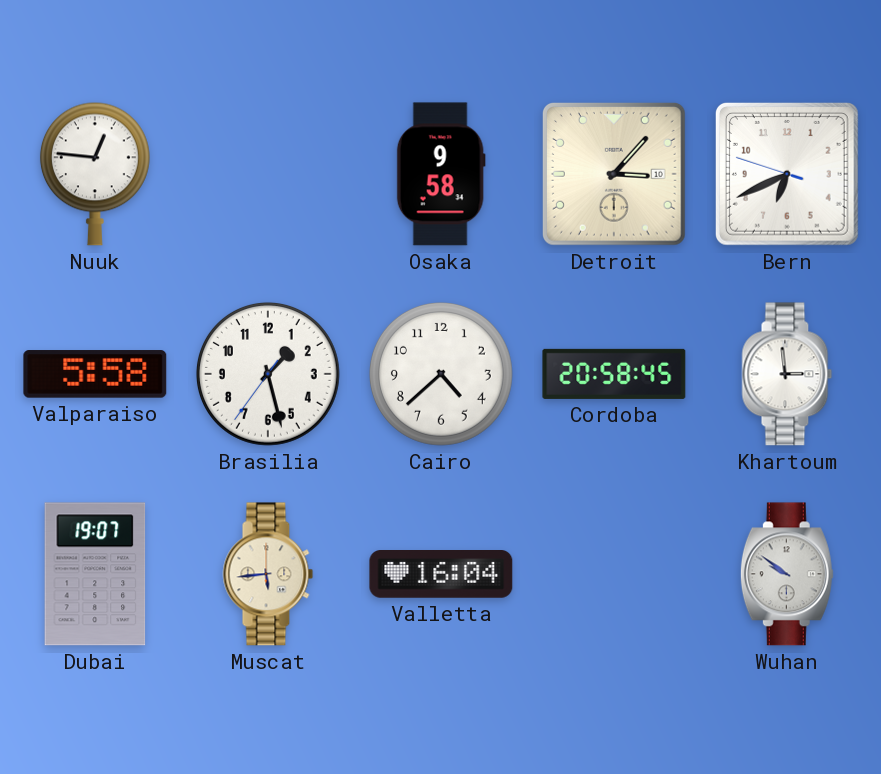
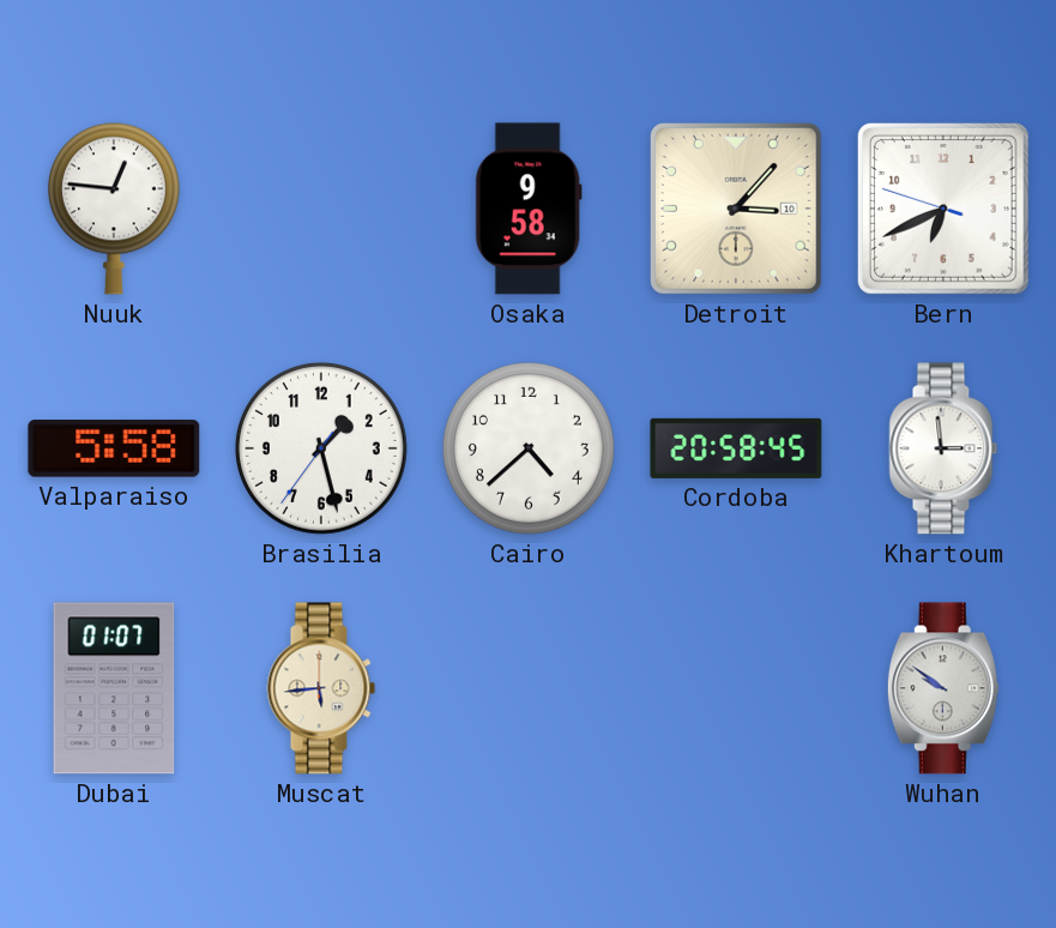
Dubai: 19:07 -> 01:07
Valletta: 16:04 -> none
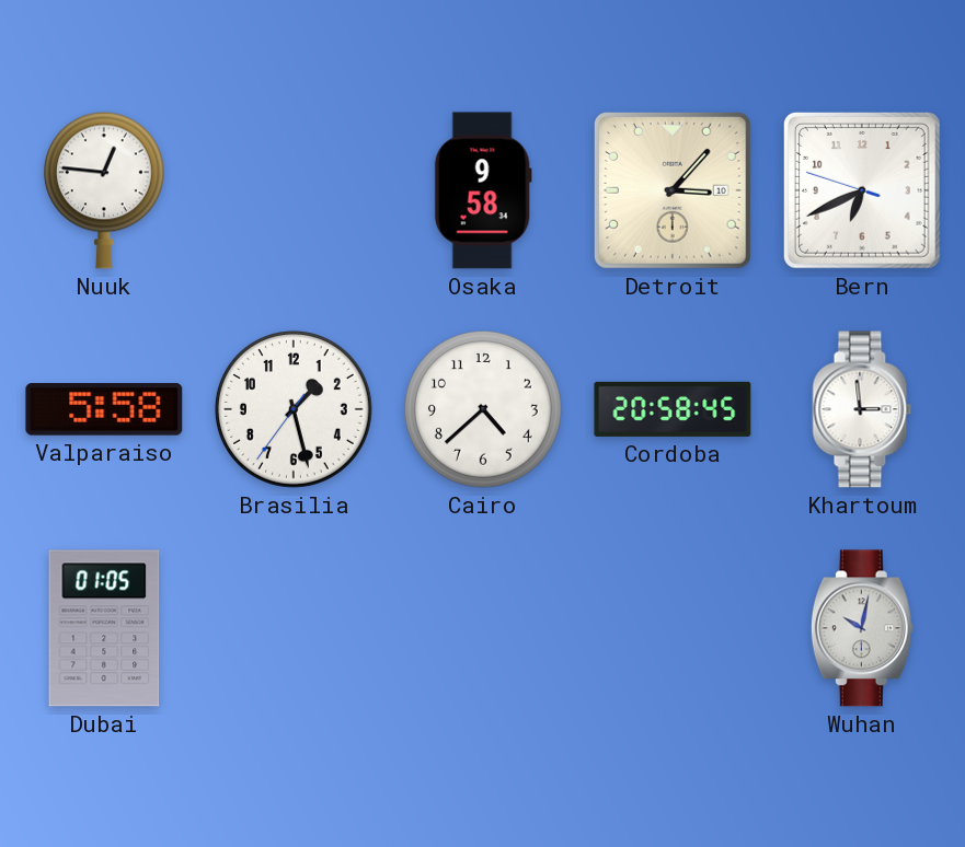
Dubai: 01:07 -> 01:05
Muscat: 5:44 -> none
Wuhan: 9:51 -> 10:02
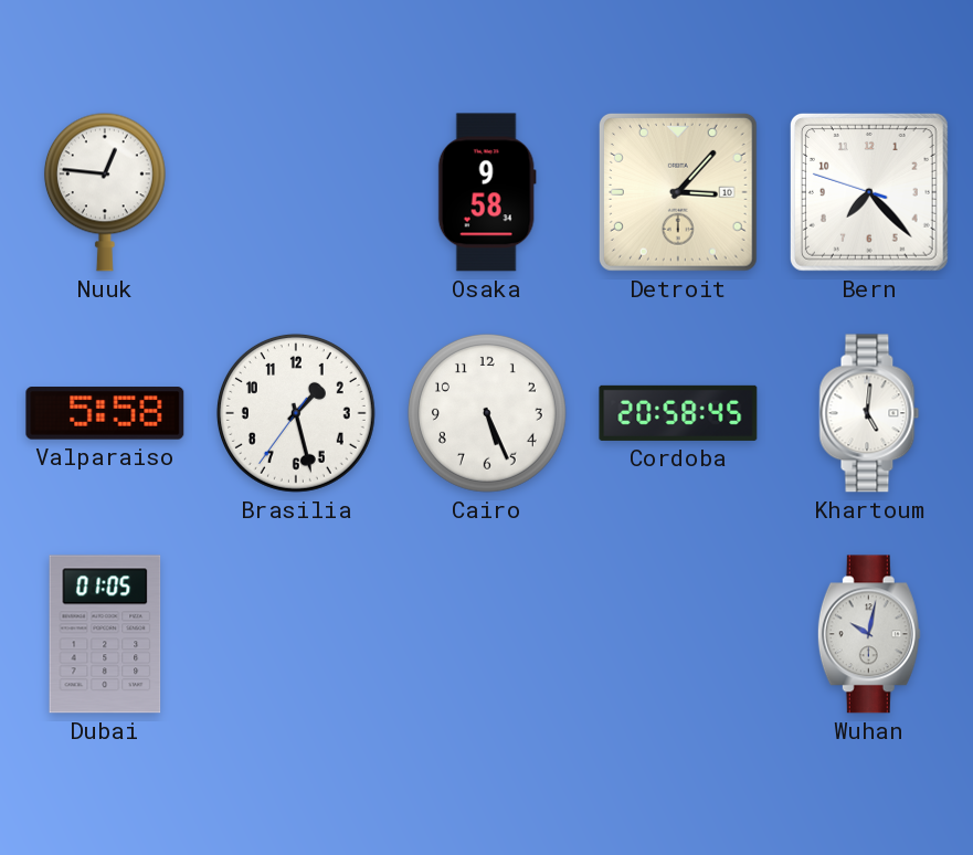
Bern: 6:40 -> 7:22
Cairo: 4:38 -> 5:26
Khartoum: 2:59 -> 5:01
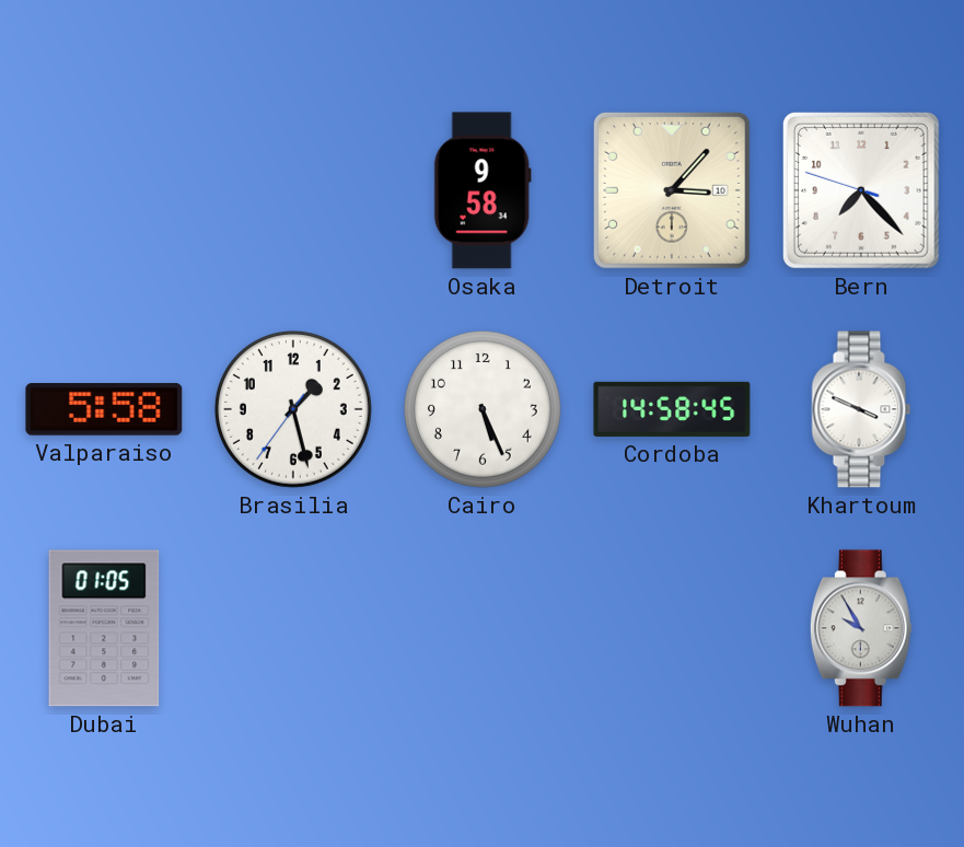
Nuuk: 12:46 -> none
Cordoba: 20:58 -> 14:58
Khartoum: 5:01 -> 3:49
Wuhan: 10:02 -> 9:55
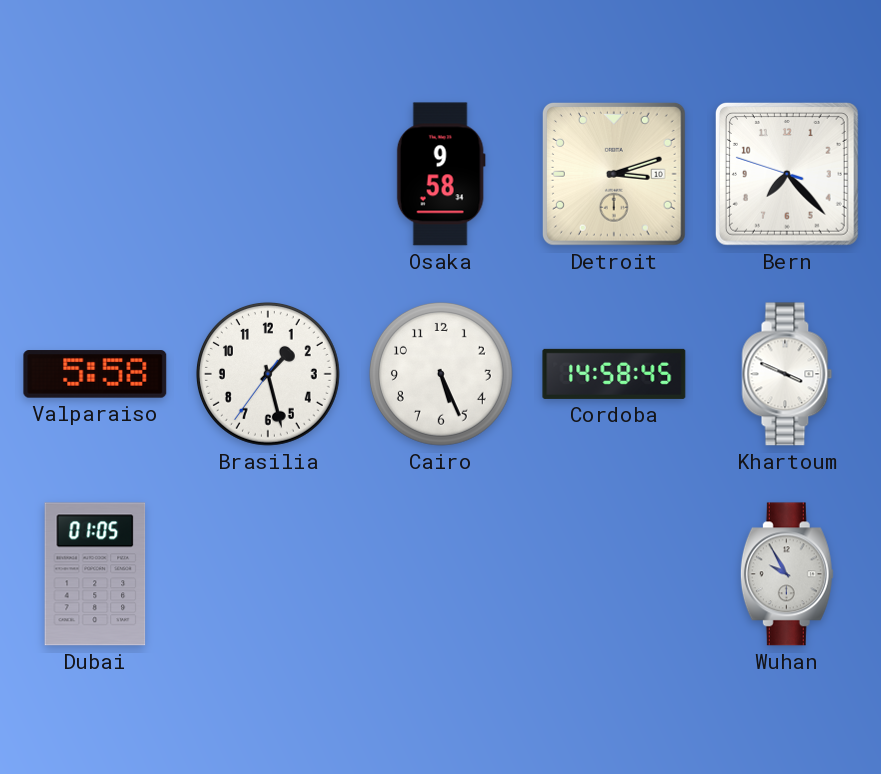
Detroit: 3:07 -> 3:12
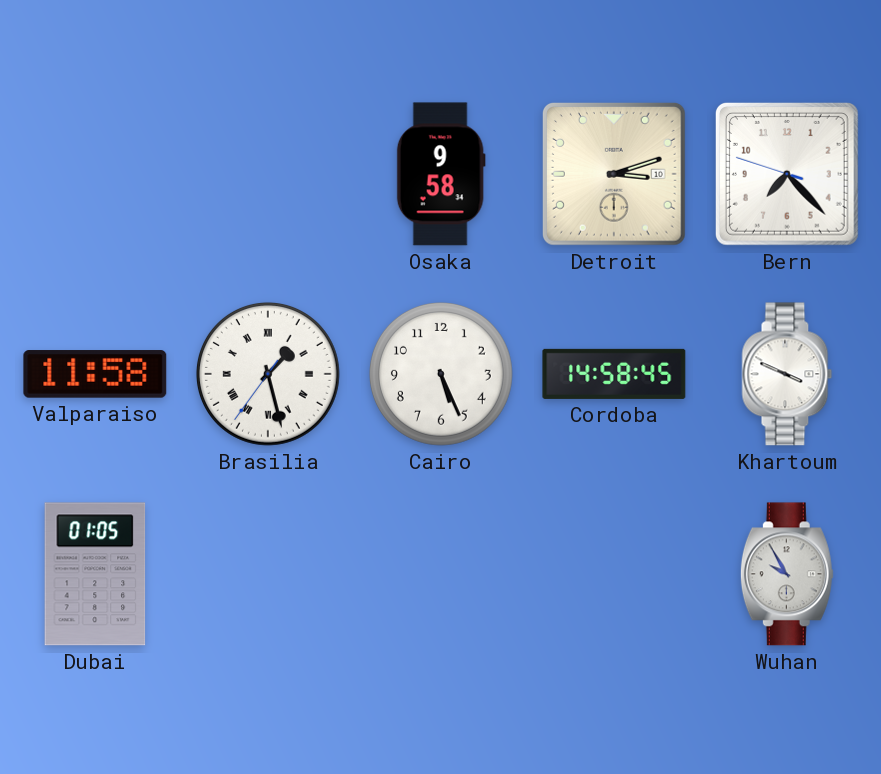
Valparaiso: 5:58 -> 11:58
Brasilia numerals: Arabic -> Roman
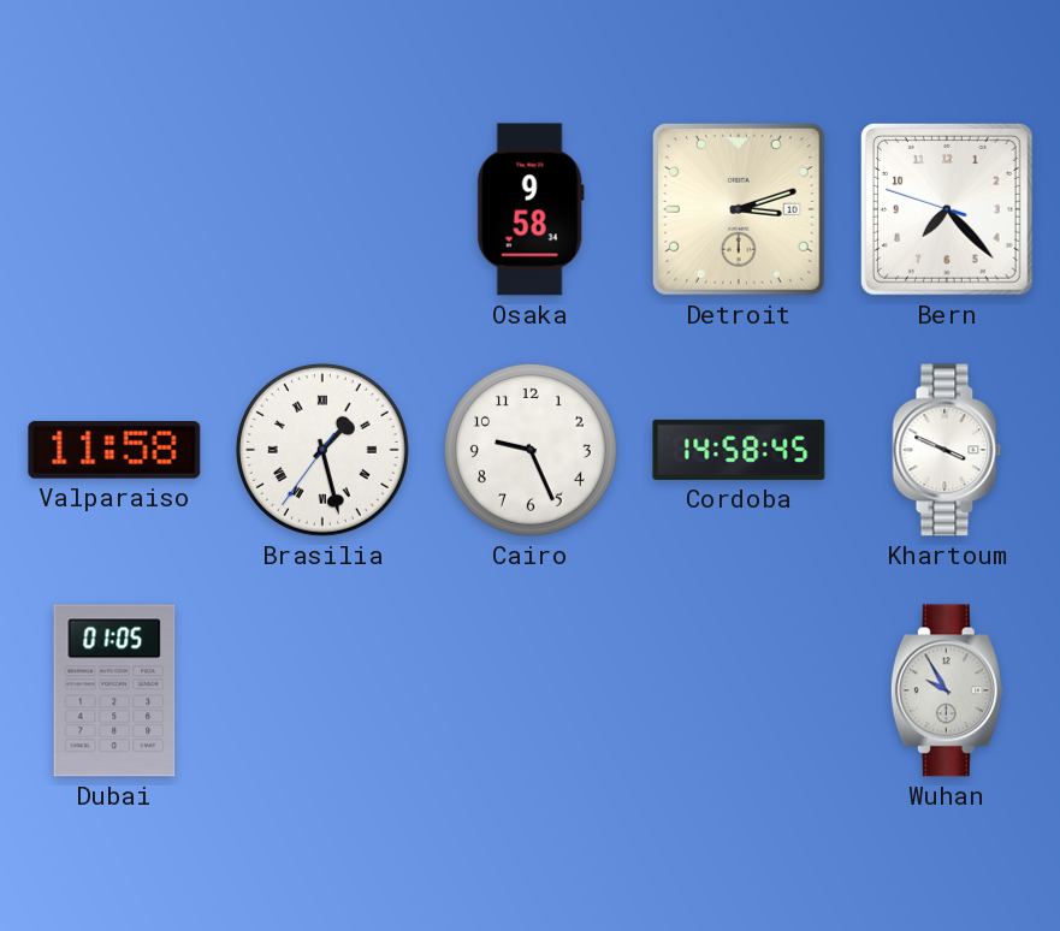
Cairo: 5:26 -> 9:26
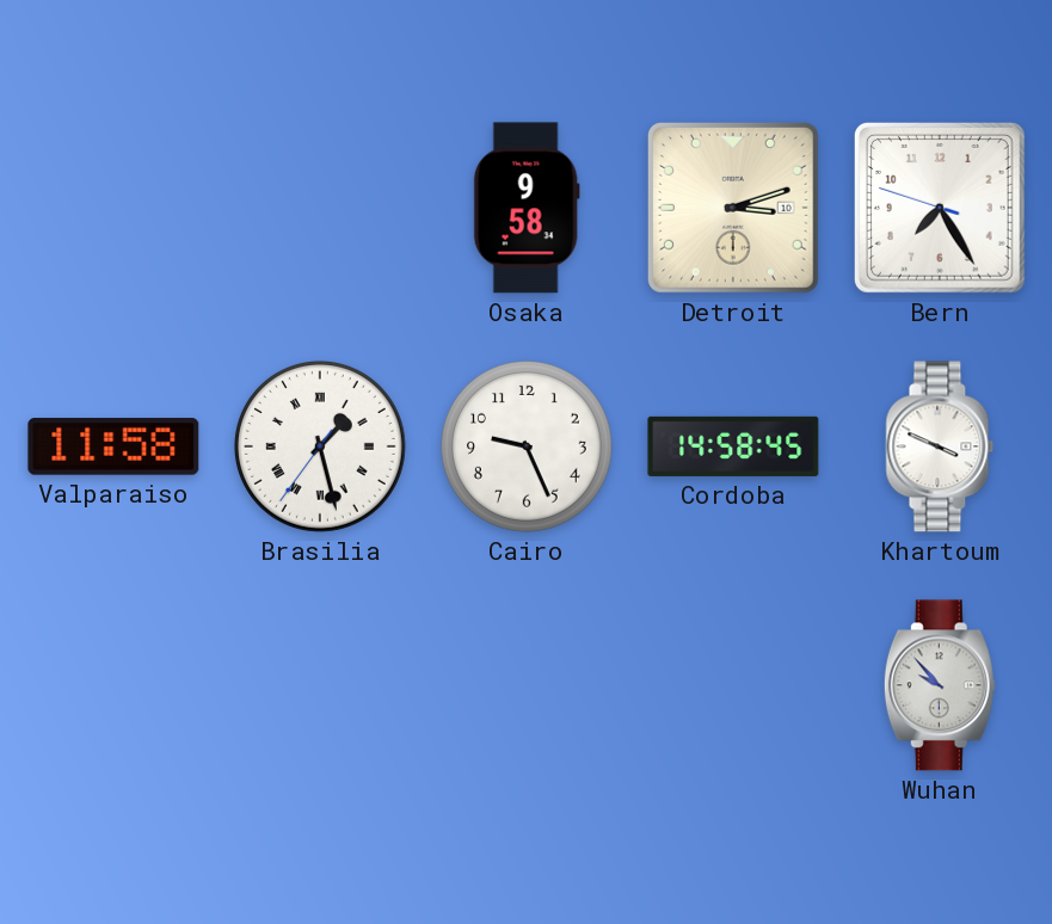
Bern: 7:22 -> 7:24
Dubai: 01:05 -> none
Wuhan: 9:55 -> 9:53
